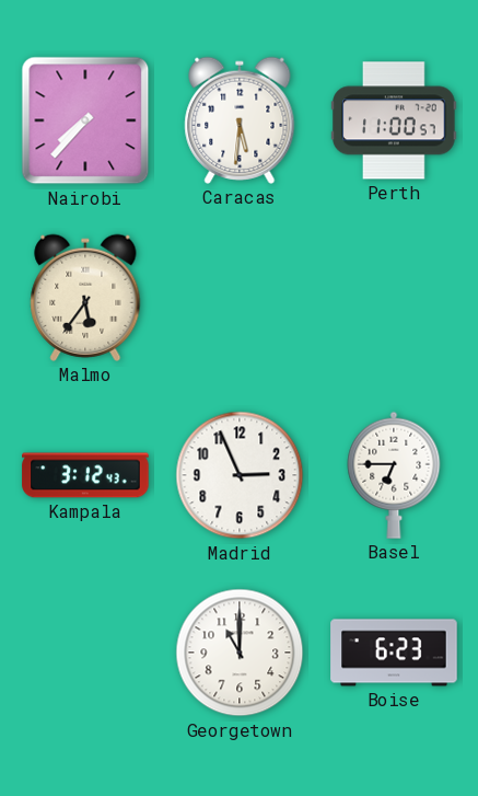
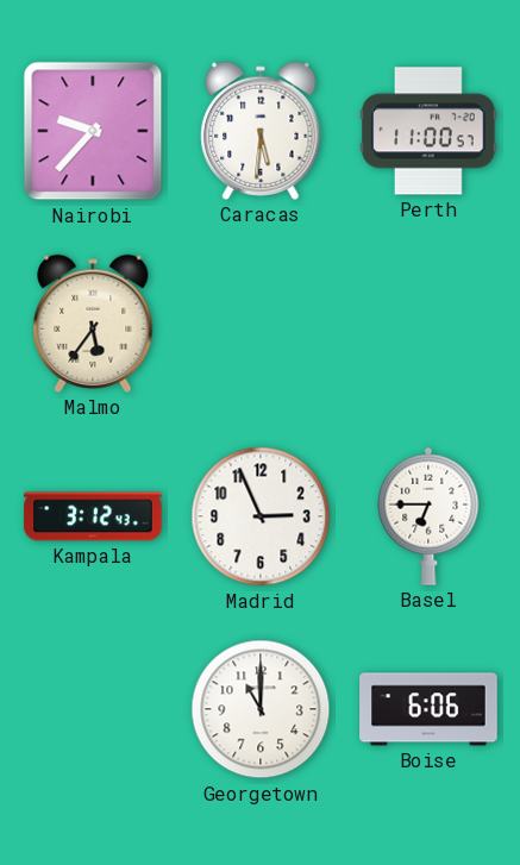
Nairobi: 7:37 -> 9:37
Boise: 6:23 -> 6:06
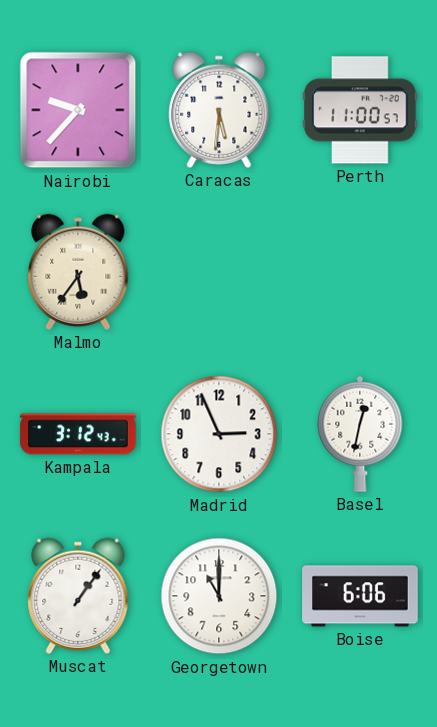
Basel: 6:45 -> 12:32
Muscat: none -> 1:06
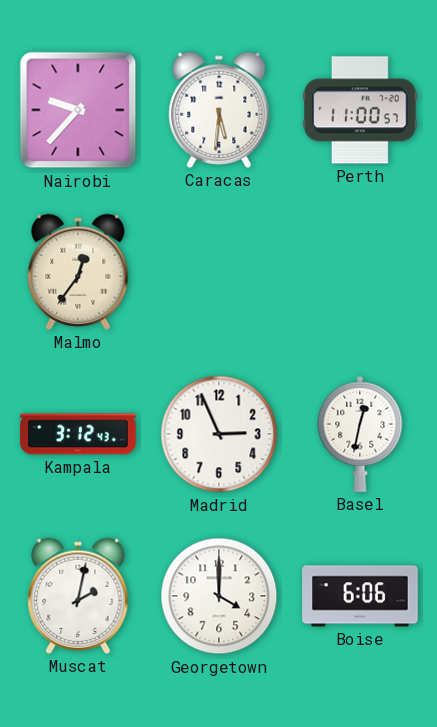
Malmo: 5:36 -> 12:36
Muscat: 1:06 -> 2:02
Georgetown: 11:00 -> 4:00
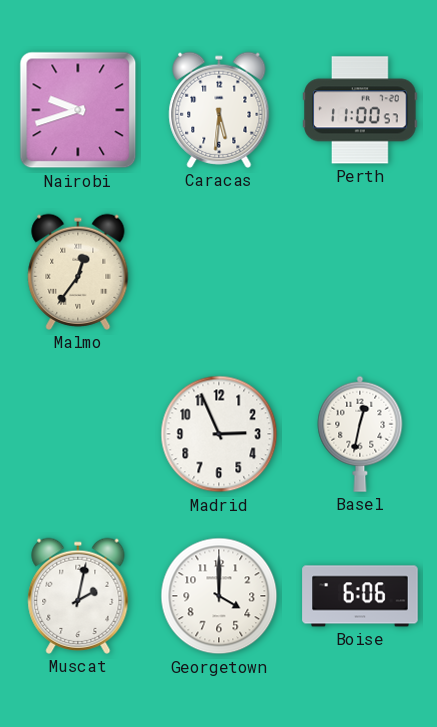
Nairobi: 9:37 -> 9:42
Kampala: 3:12 -> none
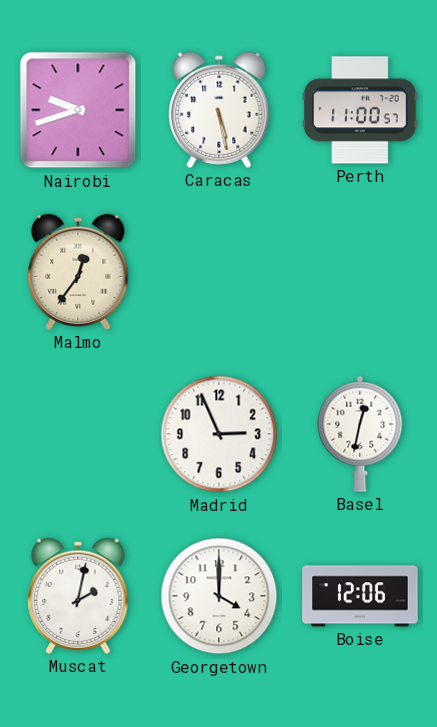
Caracas: 5:31 -> 5:28
Boise: 6:06 -> 12:06
